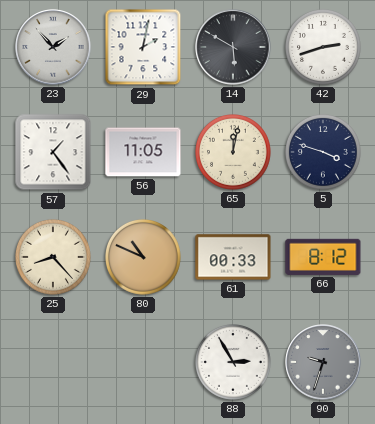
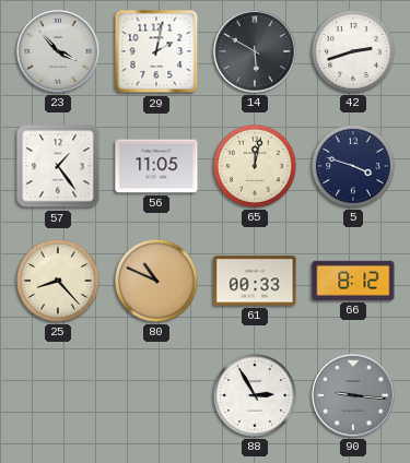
23: 1:53 -> 3:53
90: 9:33 -> 9:16
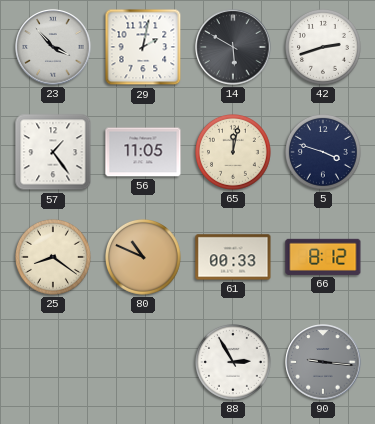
25: 8:23 -> 8:21
